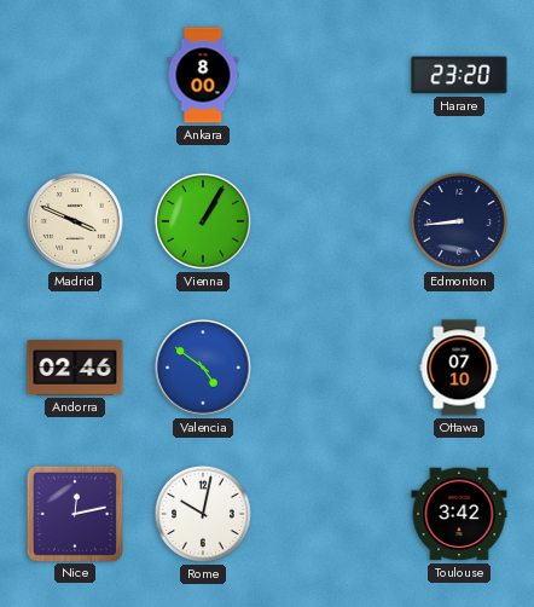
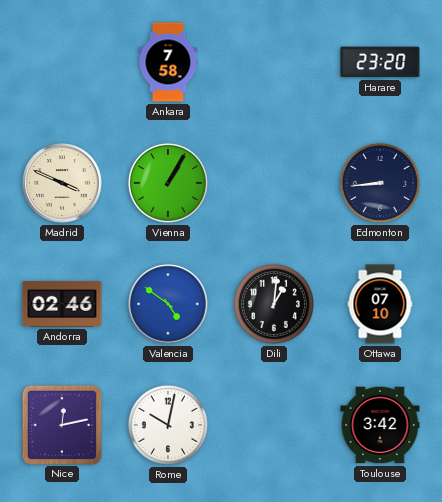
Ankara: 8:00 -> 7:58
Dili: none -> 1:01
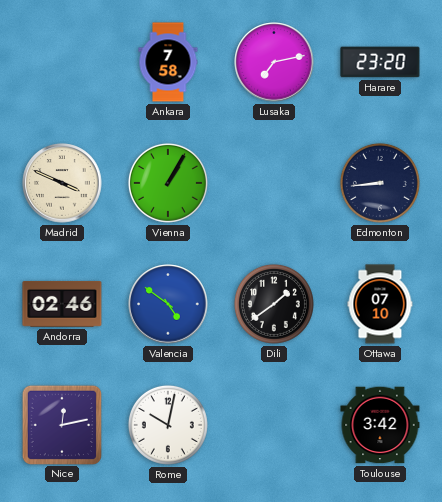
Lusaka: none -> 7:13
Dili: 1:01 -> 1:39
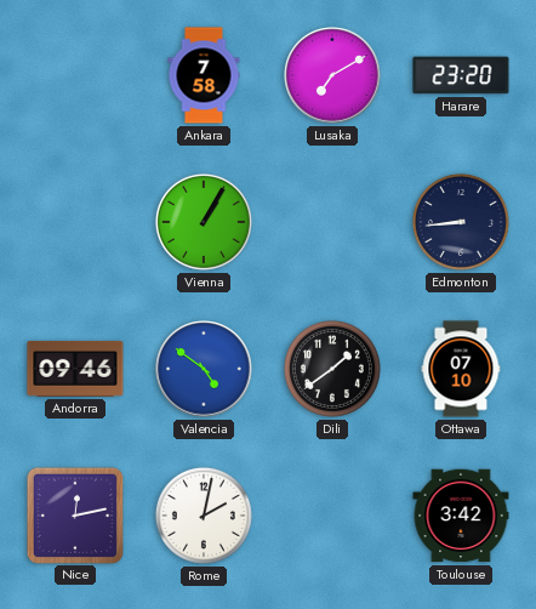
Lusaka: 7:13 -> 7:10
Madrid: 3:49 -> none
Andorra: 02:46 -> 09:46
Rome: 10:02 -> 2:02
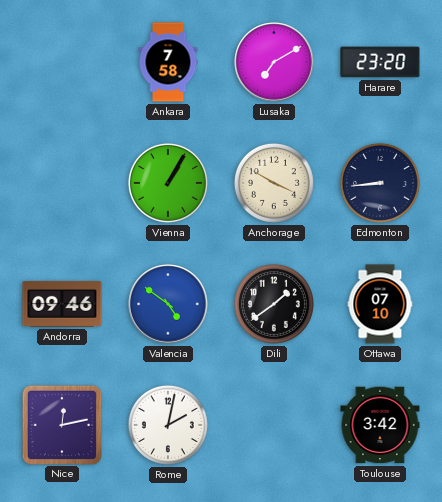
Anchorage: none -> 3:50
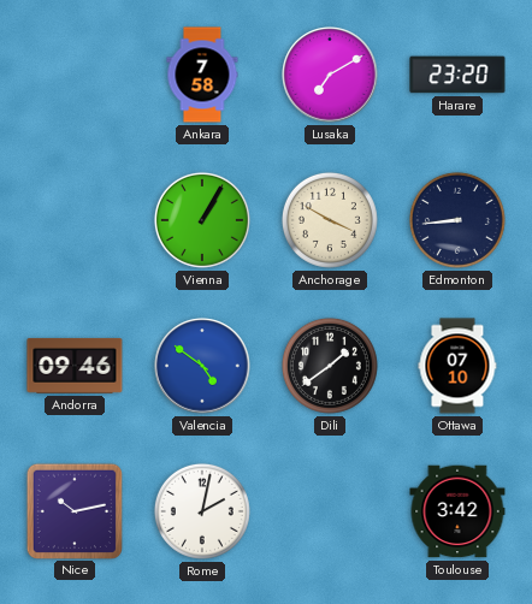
Nice: 12:13 -> 10:13
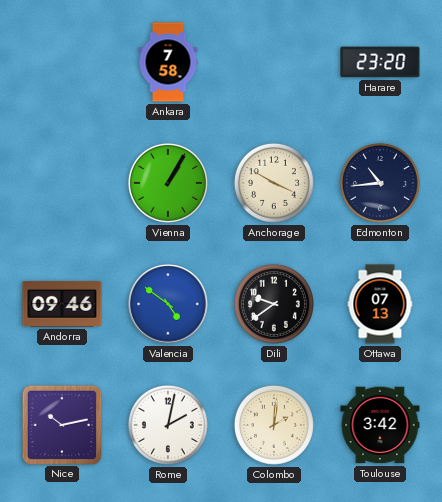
Lusaka: 7:10 -> none
Edmonton: 8:44 -> 10:44
Dili: 1:39 -> 9:39
Ottawa: 07:10 -> 07:13
Colombo: none -> 2:01
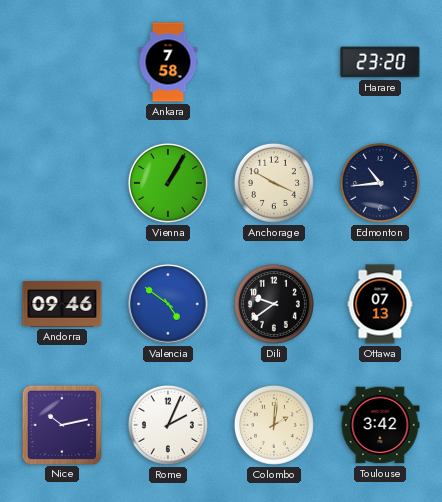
Rome: 2:02 -> 2:04
